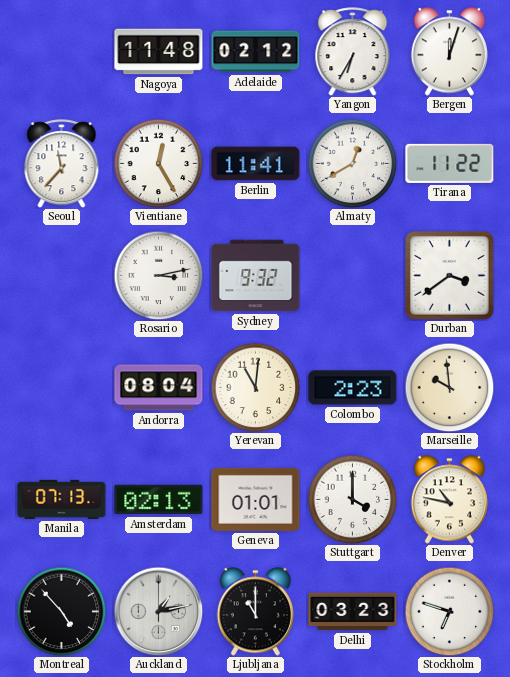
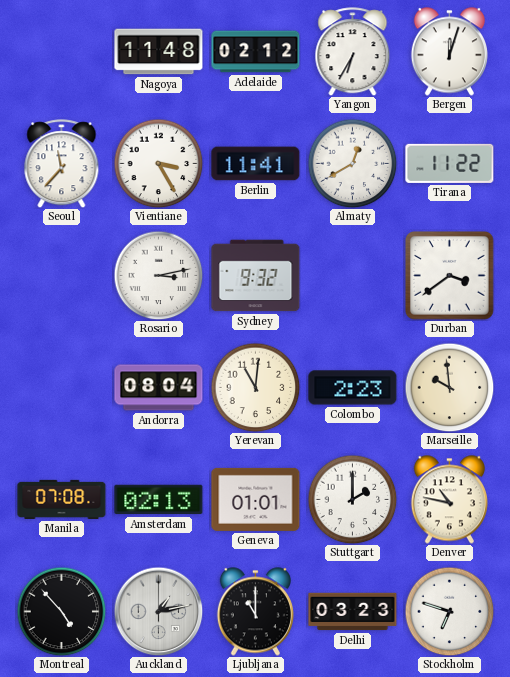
Vientiane: 12:25 -> 3:25
Manila: 07:13 -> 07:08
Stuttgart: 4:00 -> 2:00
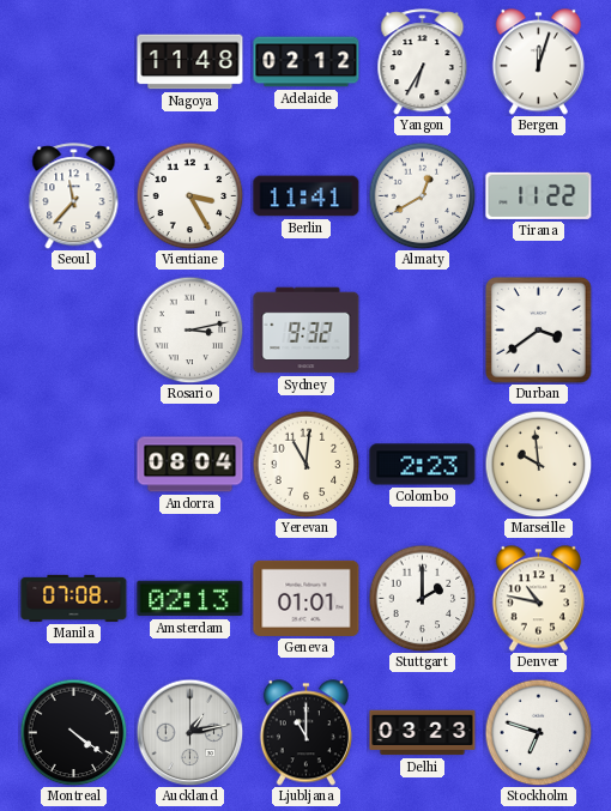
Montreal: 4:53 -> 4:21
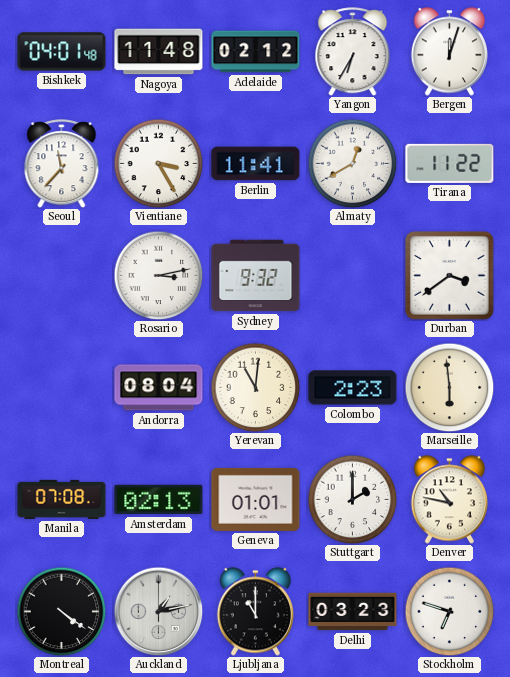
Bishkek: none -> 04:01
Marseille: 9:59 -> 5:59
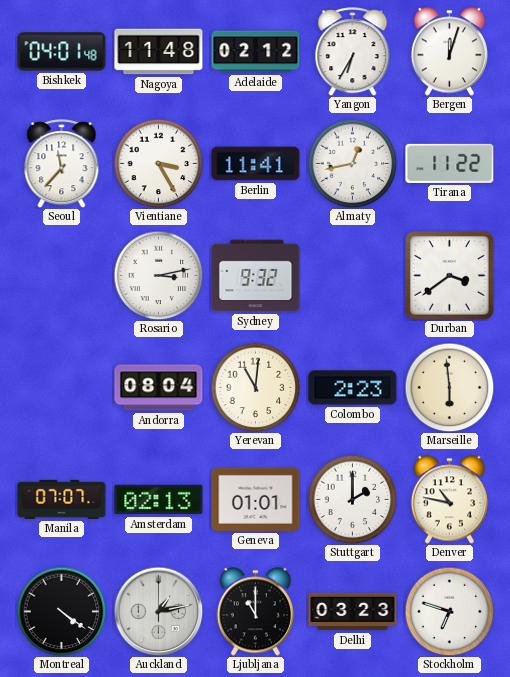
Almaty: 12:40 -> 12:43
Manila: 07:08 -> 07:07
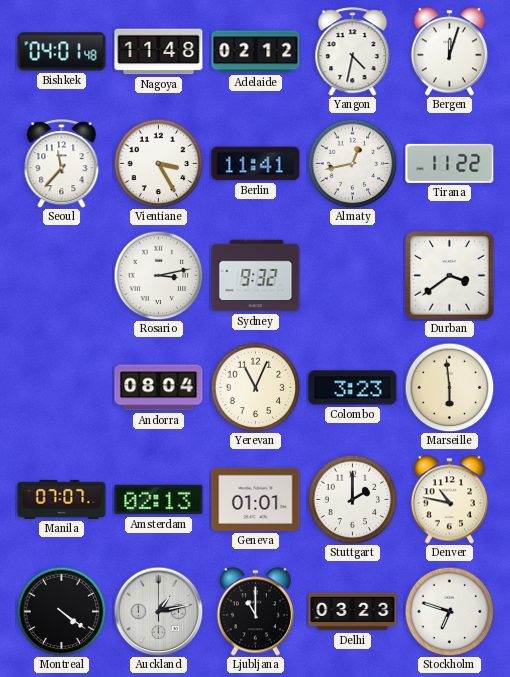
Yangon: 6:35 -> 4:32
Yerevan: 11:01 -> 11:04
Colombo: 2:23 -> 3:23
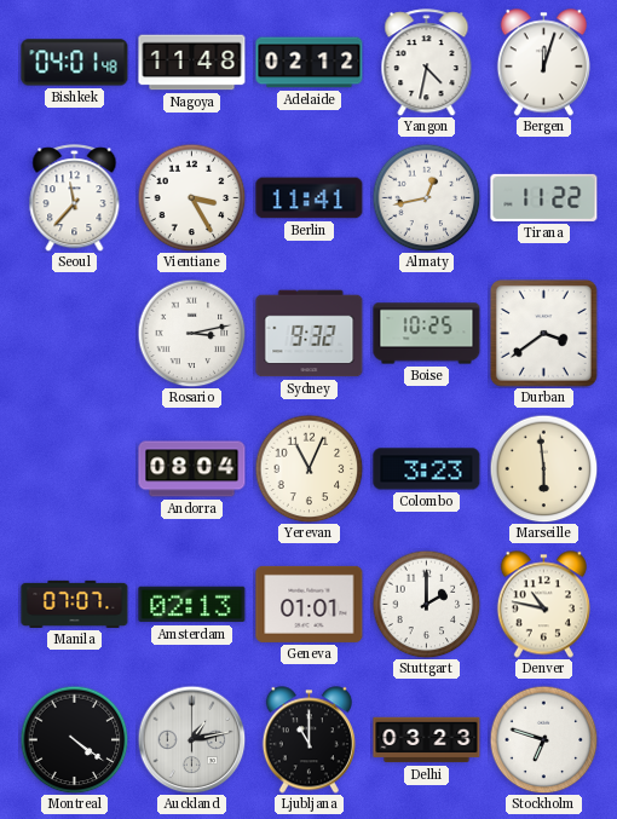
Boise: none -> 10:25
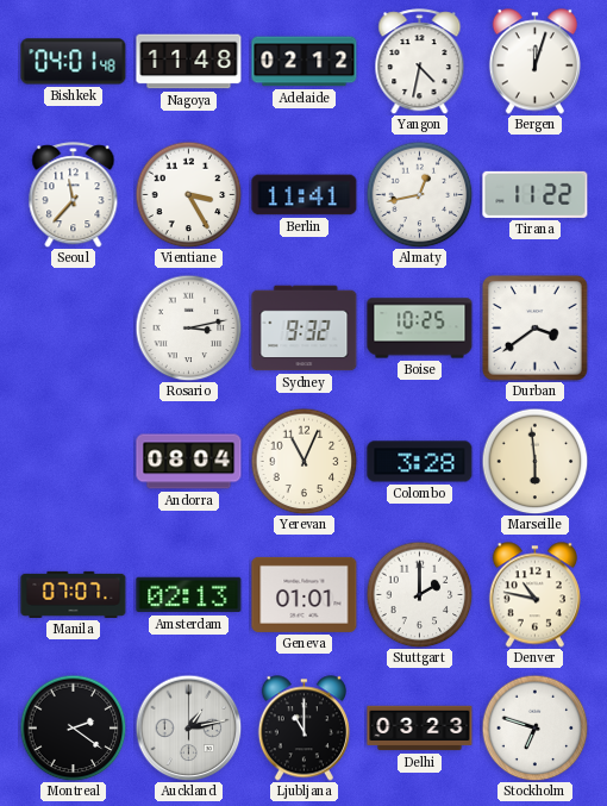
Colombo: 3:23 -> 3:28
Montreal: 4:21 -> 2:21
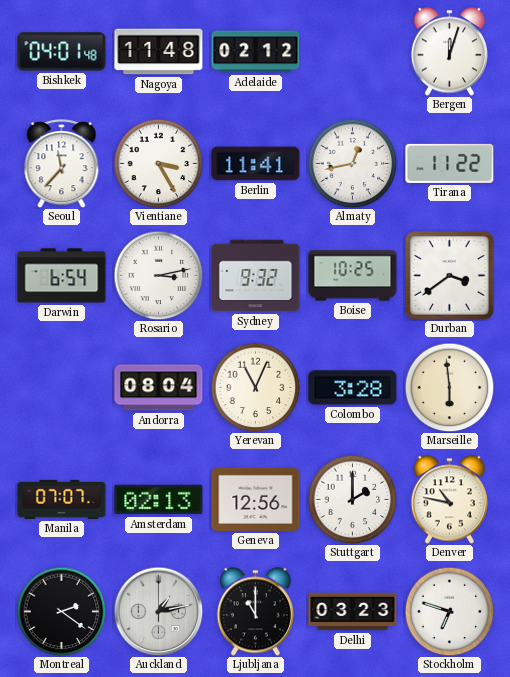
Yangon: 4:32 -> none
Darwin: none -> 6:54
Geneva: 01:01 -> 12:56
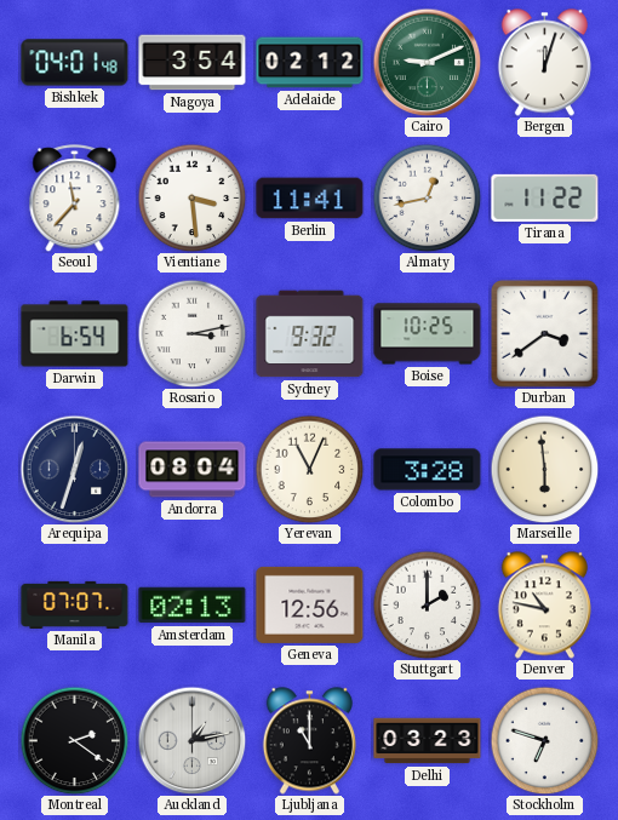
Nagoya: 11:48 -> 3:54
Cairo: none -> 9:11
Vientiane: 3:25 -> 3:29
Arequipa: none -> 12:33
